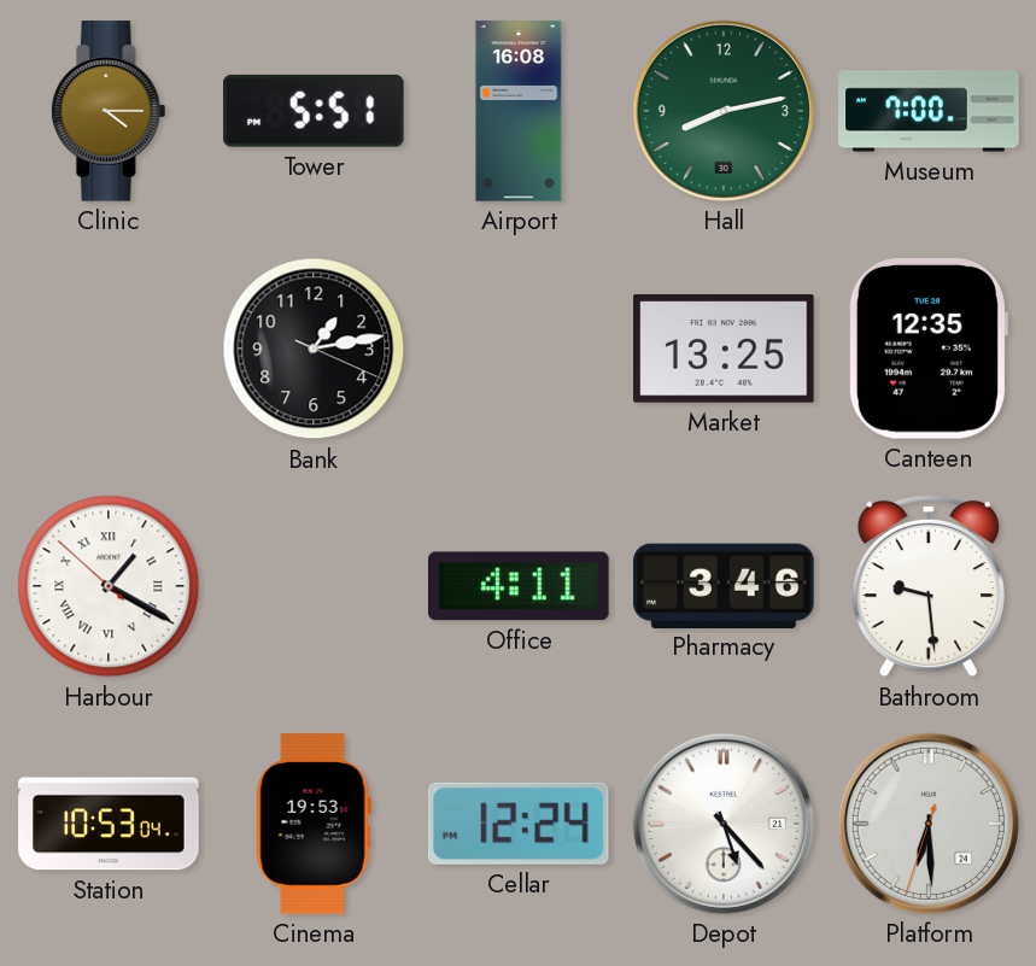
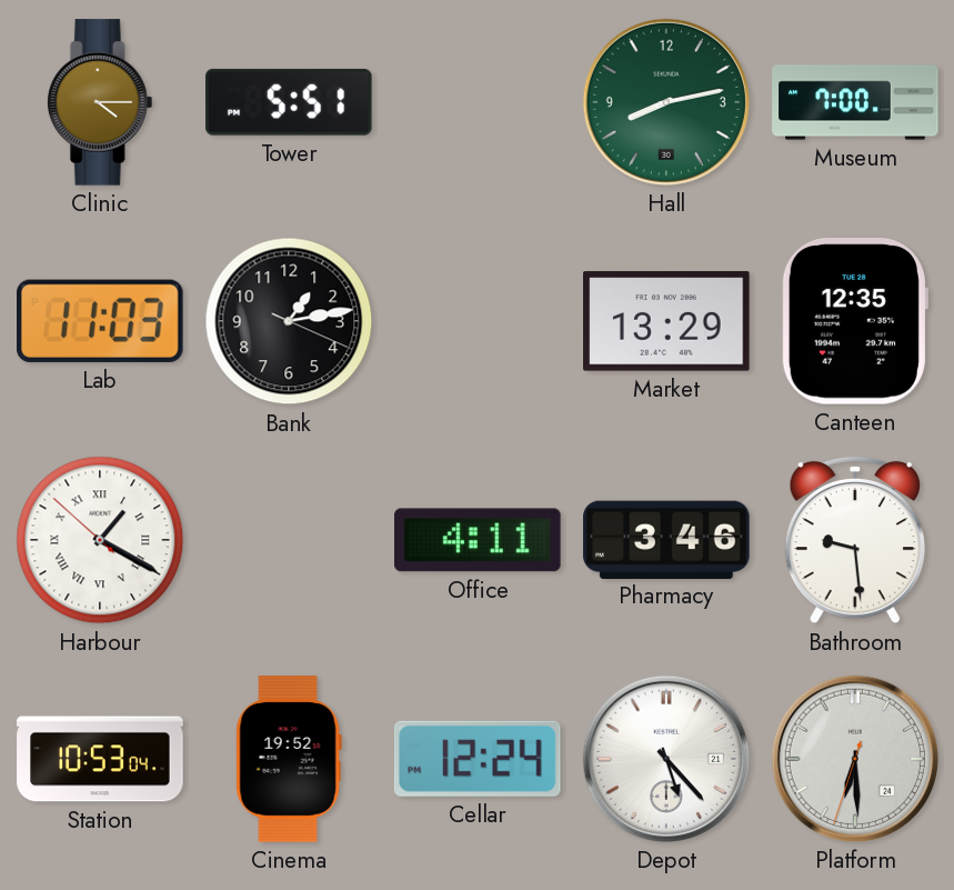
Airport: 16:08 -> none
Lab: none -> 11:03
Market: 13:25 -> 13:29
Cinema: 19:53 -> 19:52
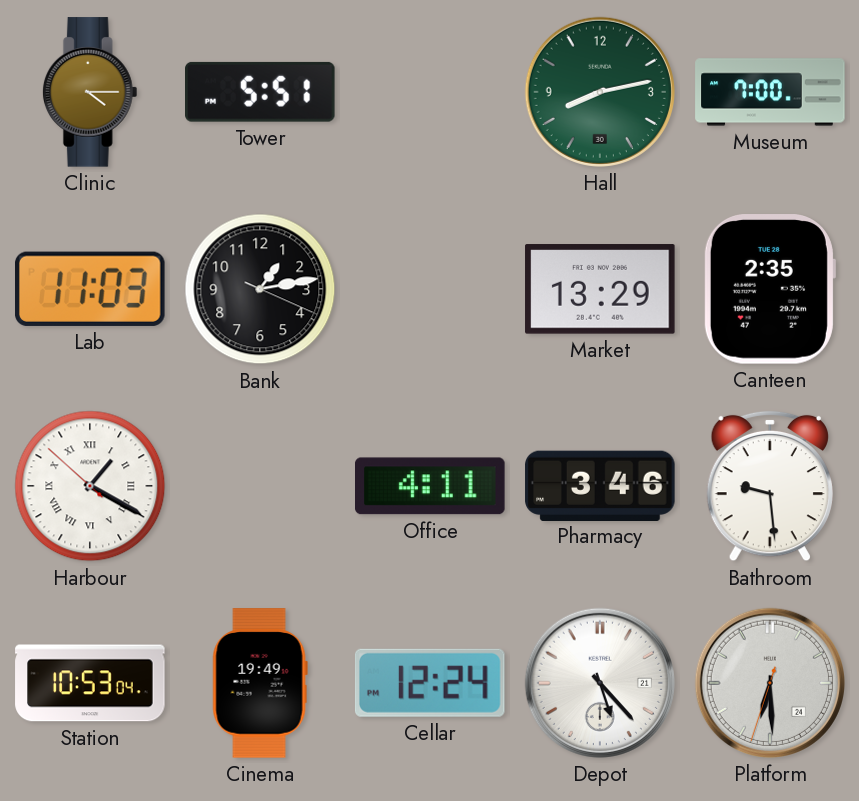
Canteen: 12:35 -> 2:35
Cinema: 19:52 -> 19:49
